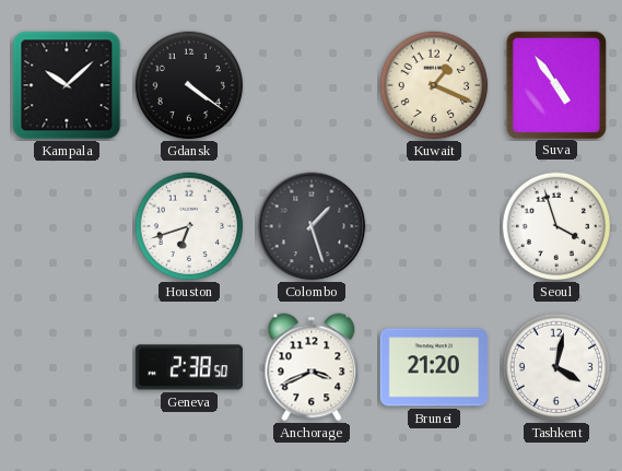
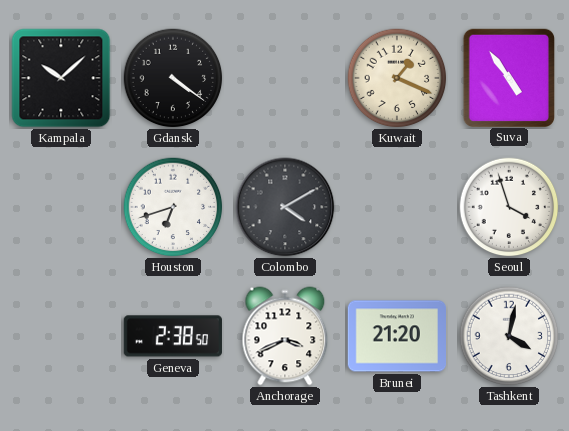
Colombo: 1:27 -> 4:10
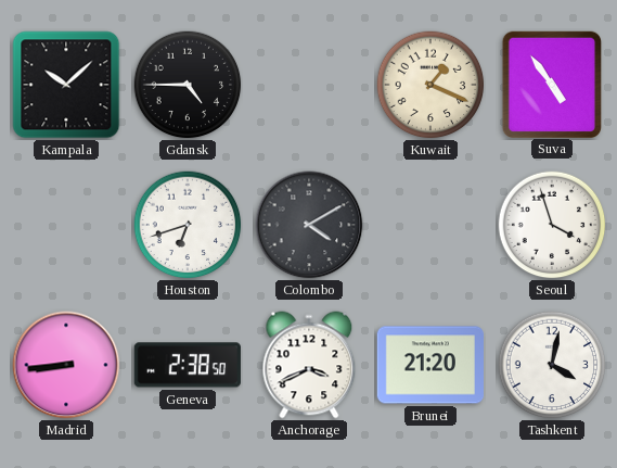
Gdansk: 4:21 -> 4:45
Madrid: none -> 8:44
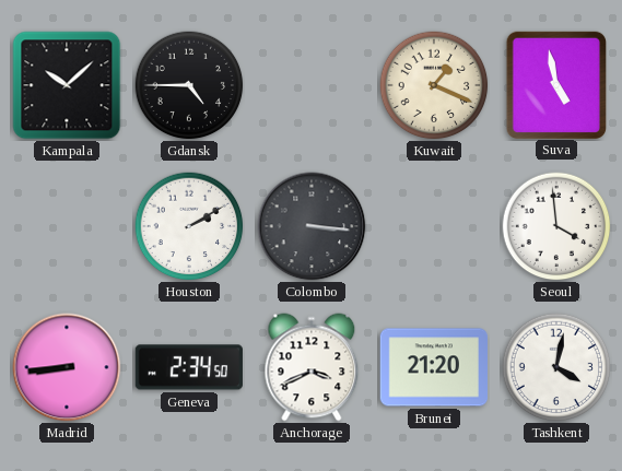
Suva: 4:54 -> 4:58
Houston: 6:42 -> 2:10
Colombo: 4:10 -> 3:16
Seoul: 3:57 -> 3:59
Geneva: 2:38 -> 2:34
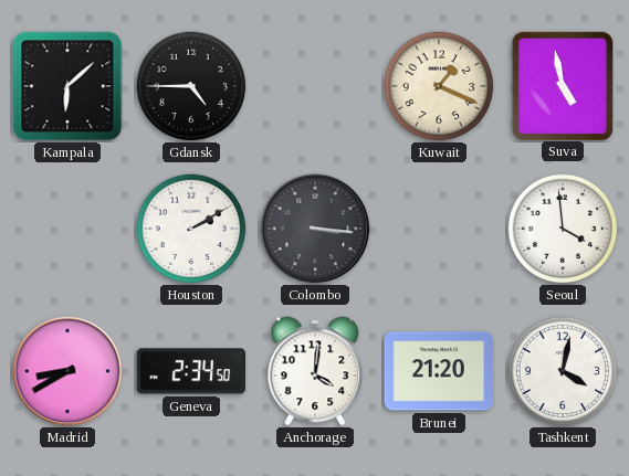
Kampala: 10:08 -> 6:08
Madrid: 8:44 -> 8:40
Anchorage: 3:41 -> 4:01
